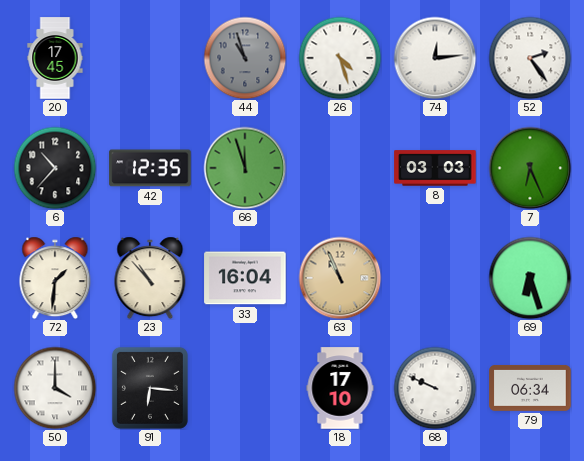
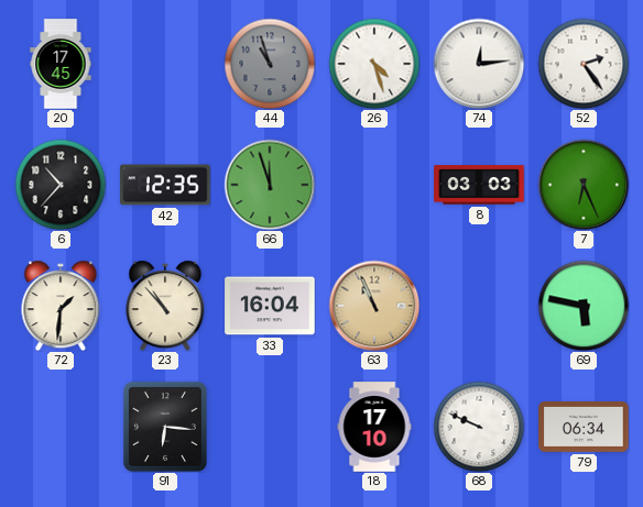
69: 6:27 -> 5:47
50: 4:00 -> none
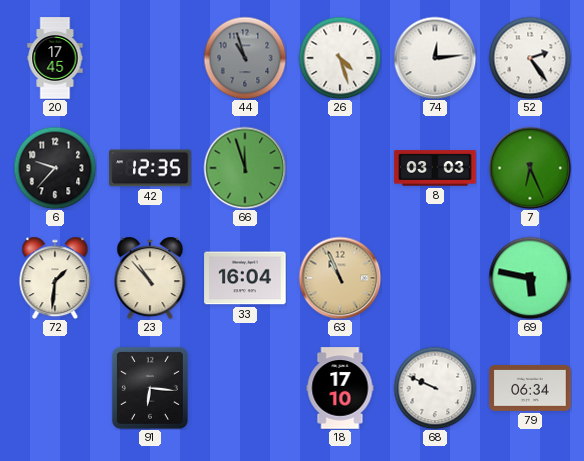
6: 10:37 -> 9:37
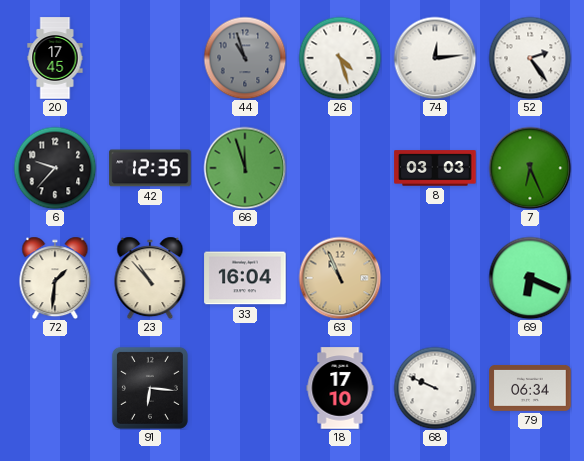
69: 5:47 -> 6:19
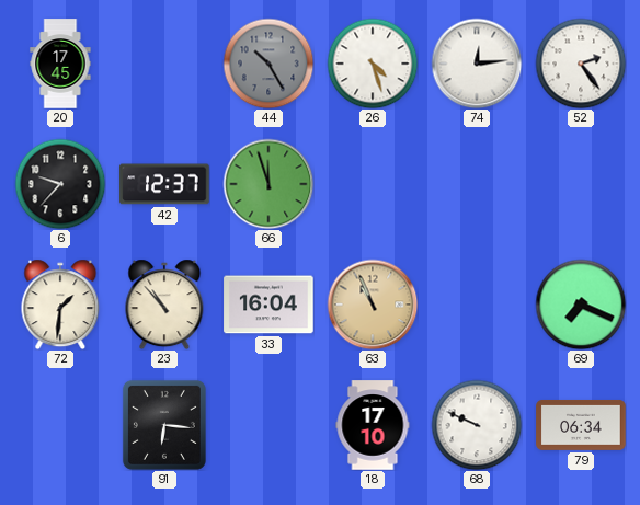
44: 10:57 -> 10:25
42: 12:35 -> 12:37
8: 03:03 -> none
7: 6:26 -> none
69: 6:19 -> 7:19
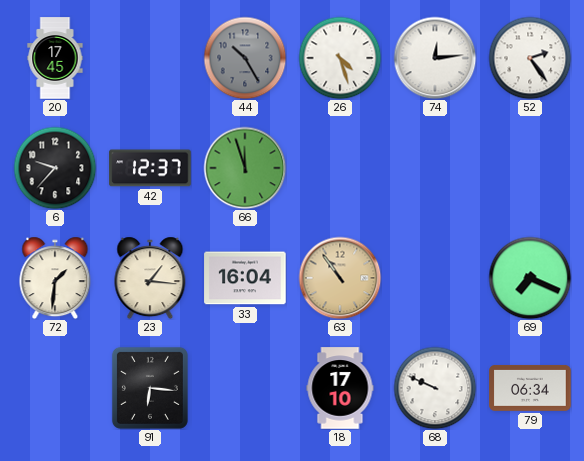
23: 10:53 -> 1:16
63: 10:56 -> 10:54
